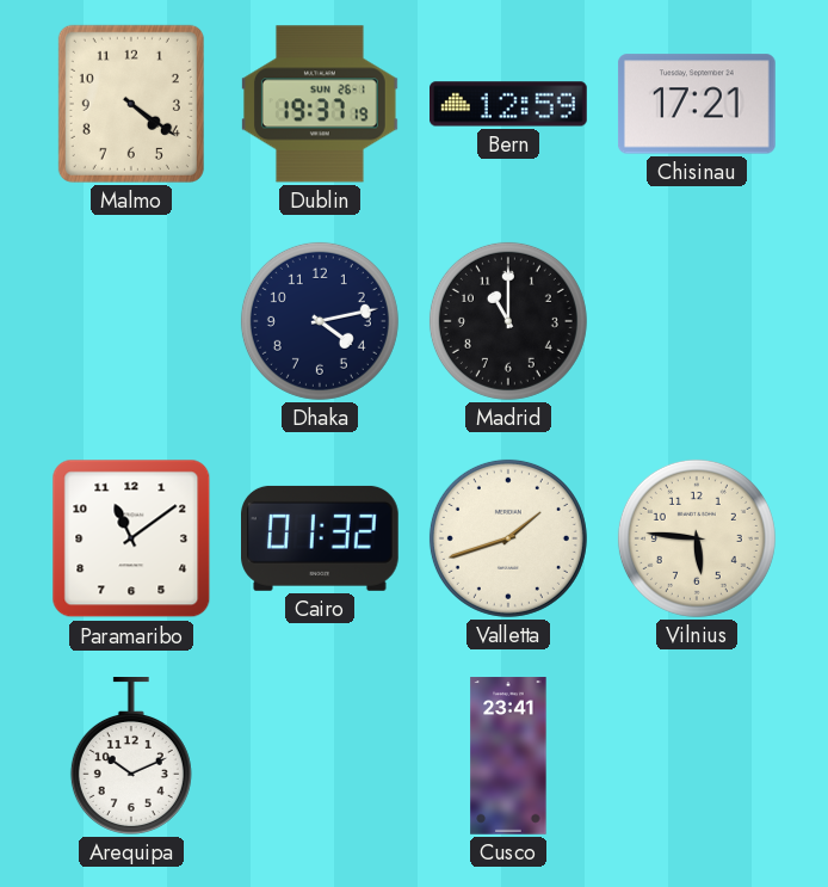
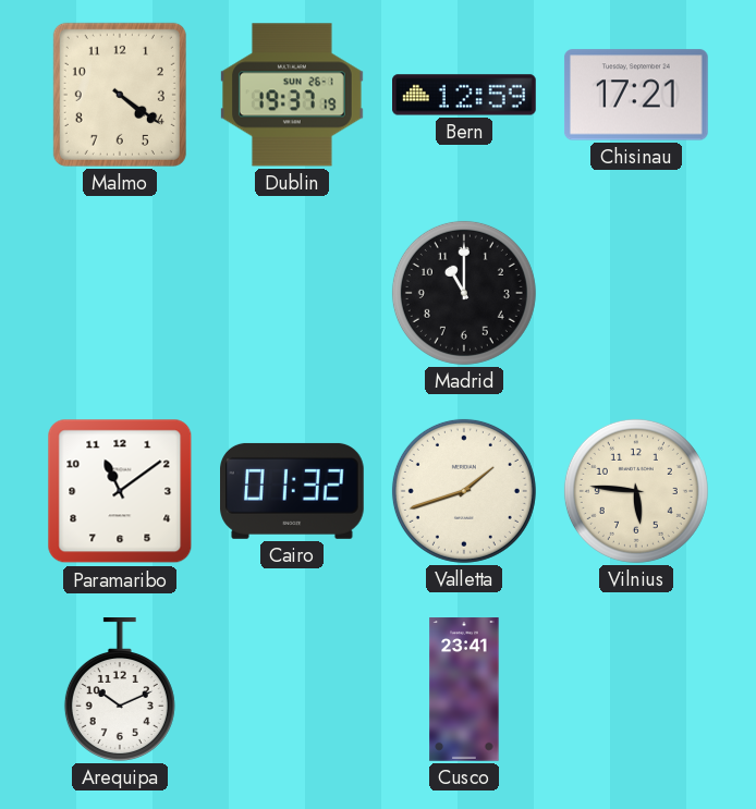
Dhaka: 4:13 -> none
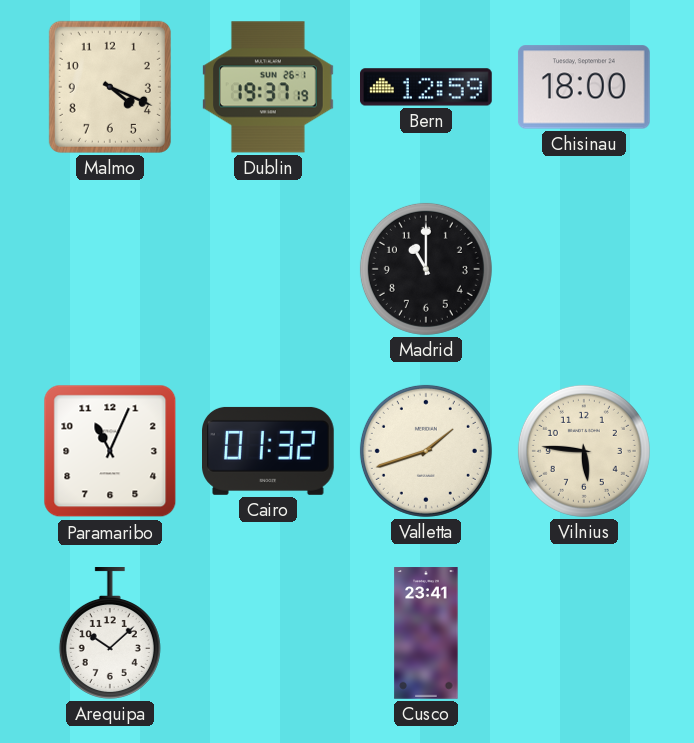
Malmo: 4:21 -> 4:19
Chisinau: 17:21 -> 18:00
Paramaribo: 11:09 -> 11:04
Arequipa: 10:11 -> 10:08
